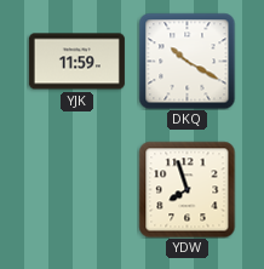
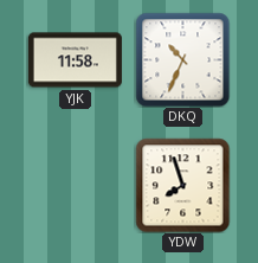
YJK: 11:59 -> 11:58
DKQ: 10:20 -> 10:34
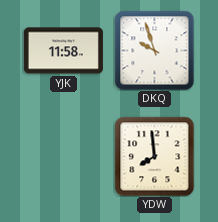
DKQ: 10:34 -> 9:57
YDW: 7:57 -> 7:59
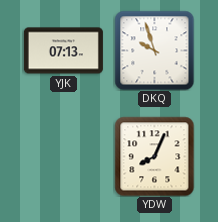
YJK: 11:58 -> 07:13
YDW: 7:59 -> 8:04
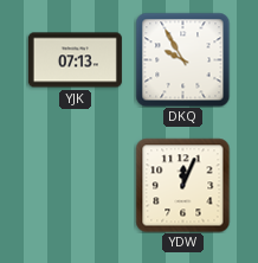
DKQ: 9:57 -> 9:55
YDW: 8:04 -> 12:04
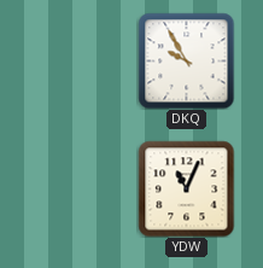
YJK: 07:13 -> none
YDW: 12:04 -> 11:04
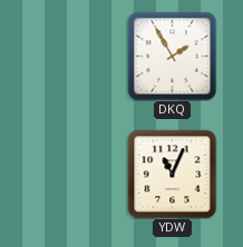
DKQ: 9:55 -> 1:55
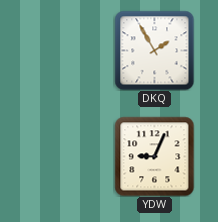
YDW: 11:04 -> 9:04
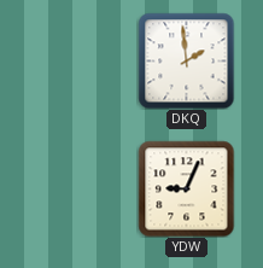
DKQ: 1:55 -> 1:59
